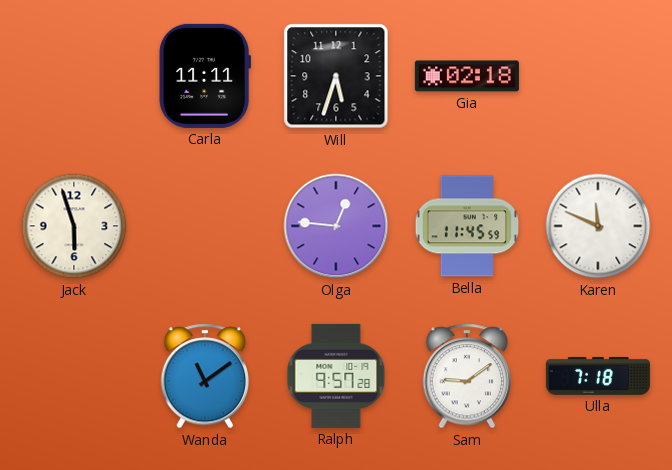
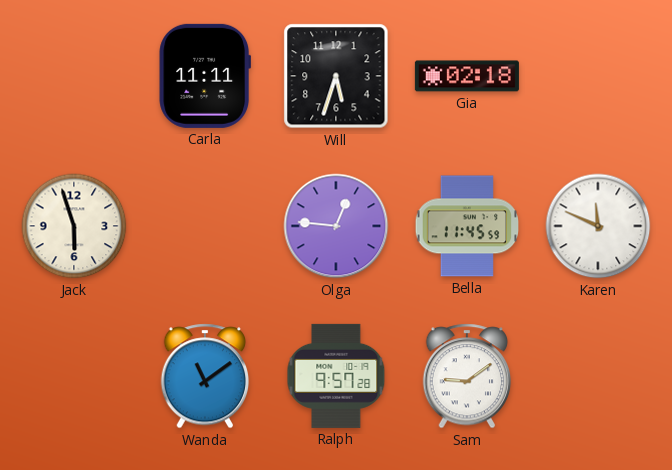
Ulla: 7:18 -> none
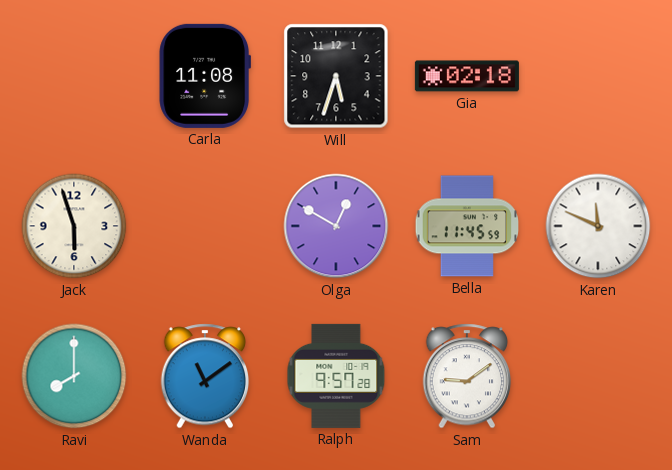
Carla: 11:11 -> 11:08
Olga: 12:46 -> 12:50
Ravi: none -> 8:00
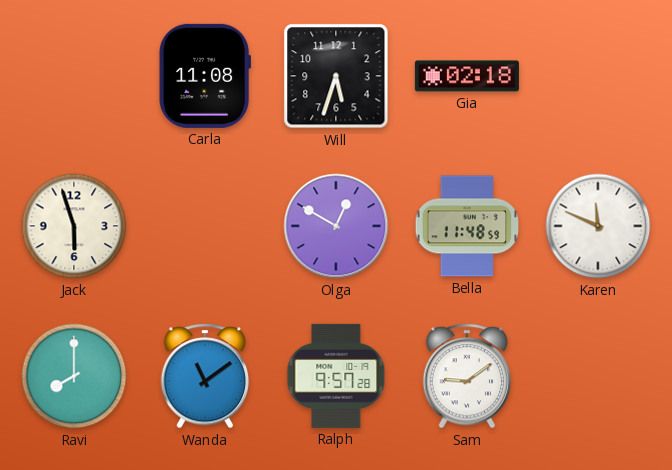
Bella: 11:45 -> 11:48
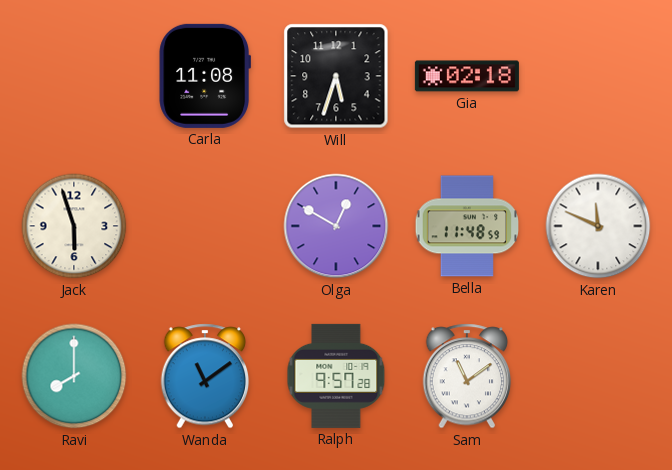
Sam: 9:09 -> 11:09
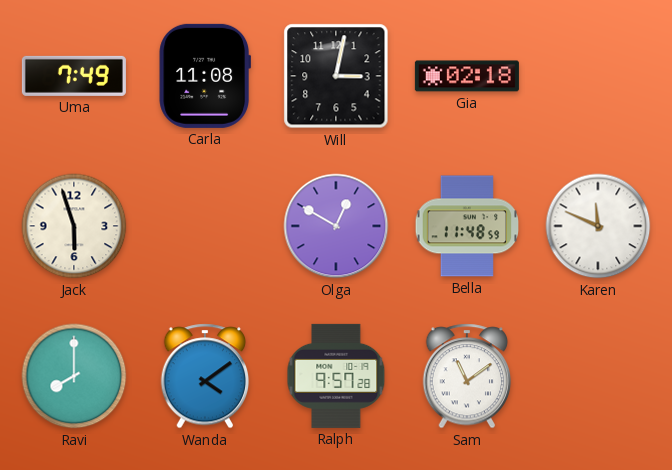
Uma: none -> 7:49
Will: 5:33 -> 3:02
Wanda: 11:09 -> 4:09
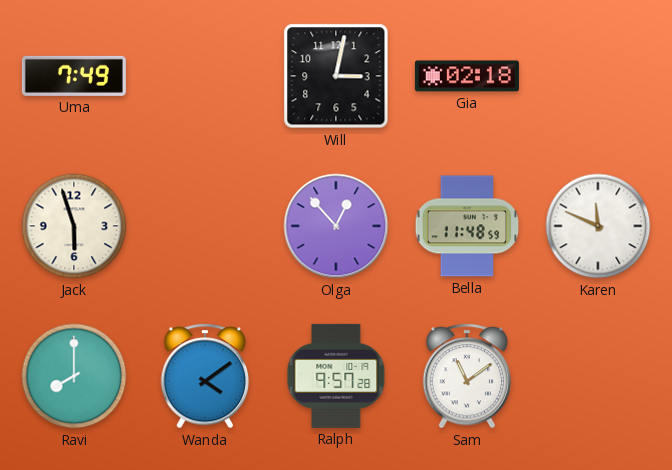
Carla: 11:08 -> none
Olga: 12:50 -> 12:53
